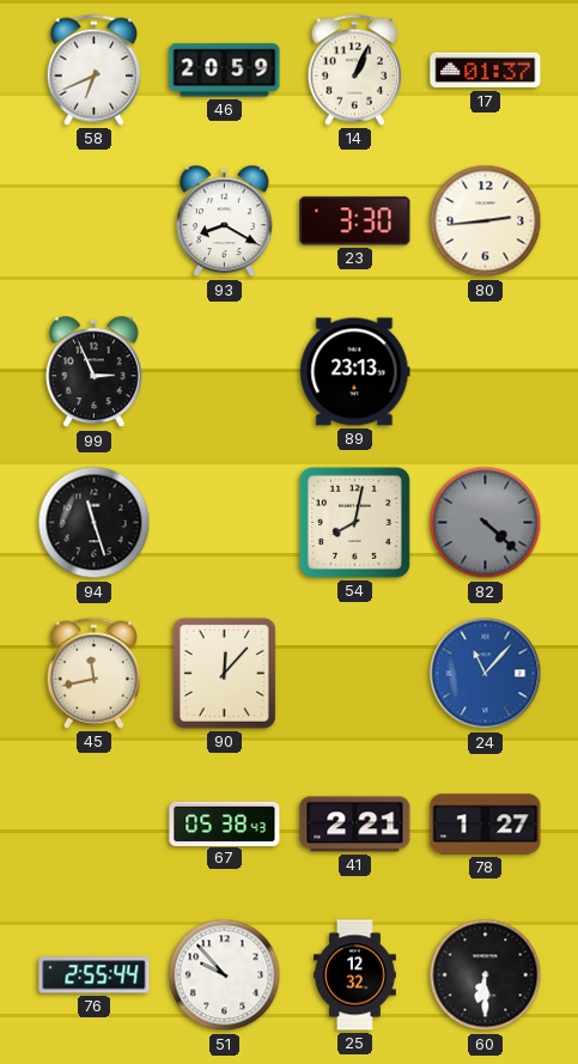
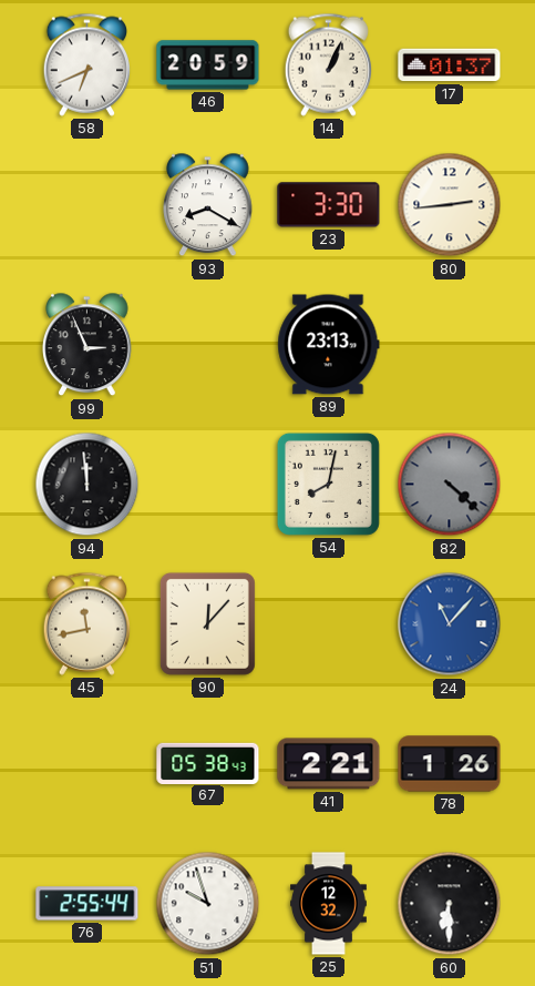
94: 11:27 -> 11:59
78: 1:27 -> 1:26
51: 9:53 -> 9:57
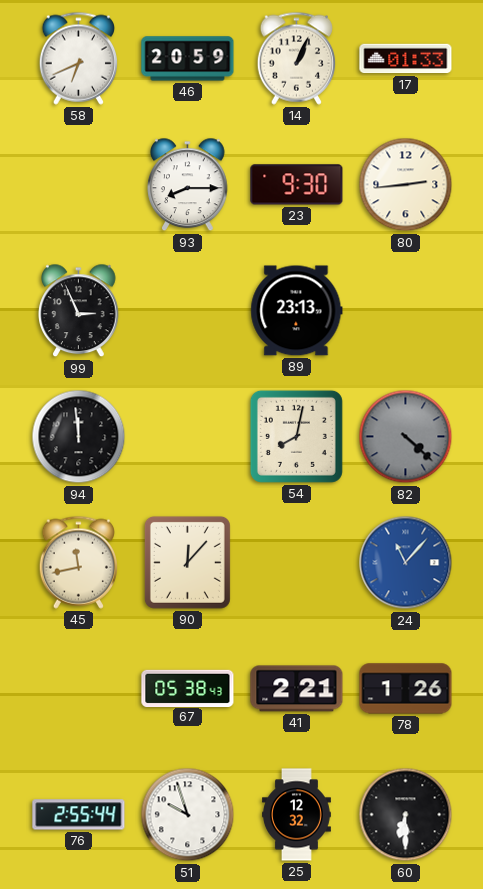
17: 01:37 -> 01:33
93: 8:20 -> 8:15
23: 3:30 -> 9:30
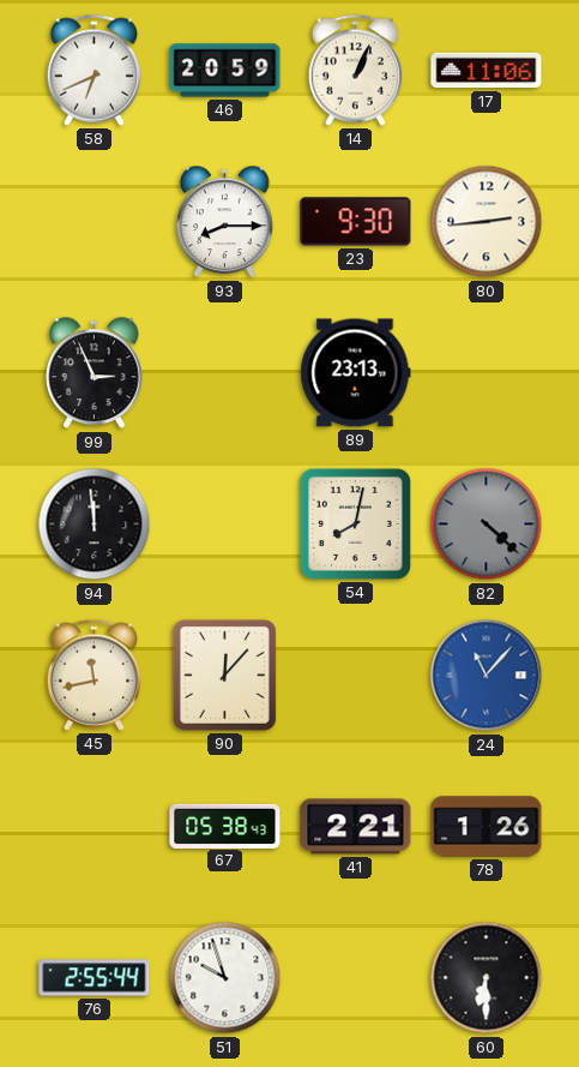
17: 01:33 -> 11:06
25: 12:32 -> none
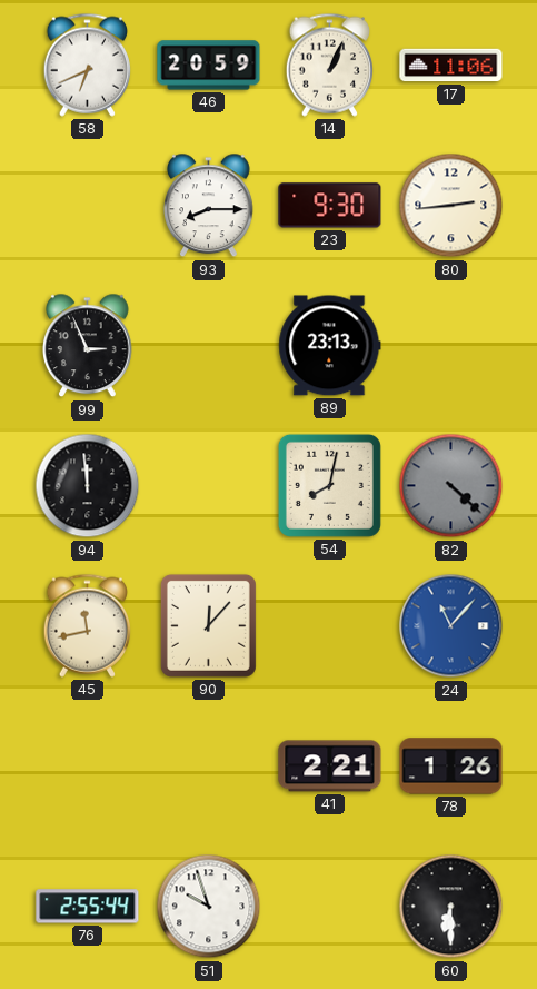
67: 05:38 -> none
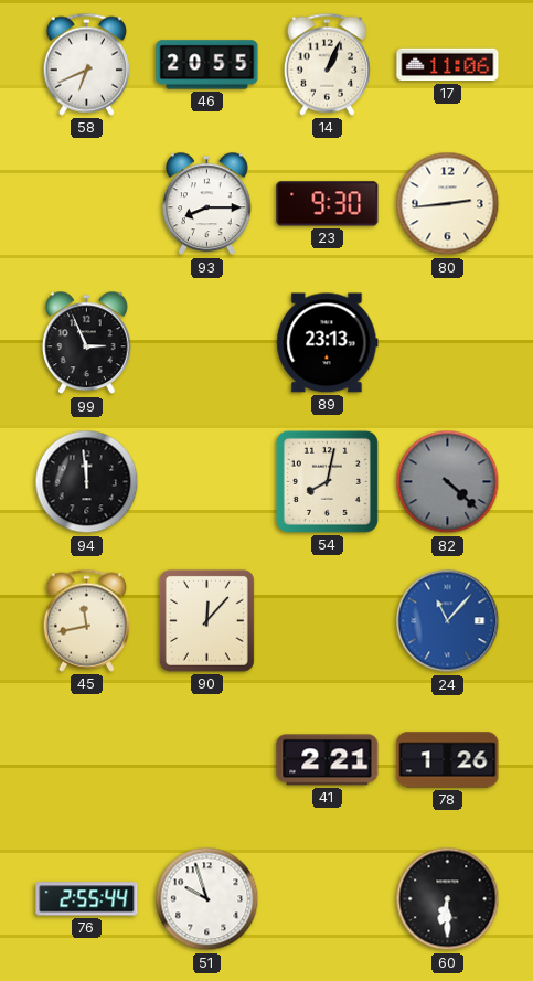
46: 20:59 -> 20:55
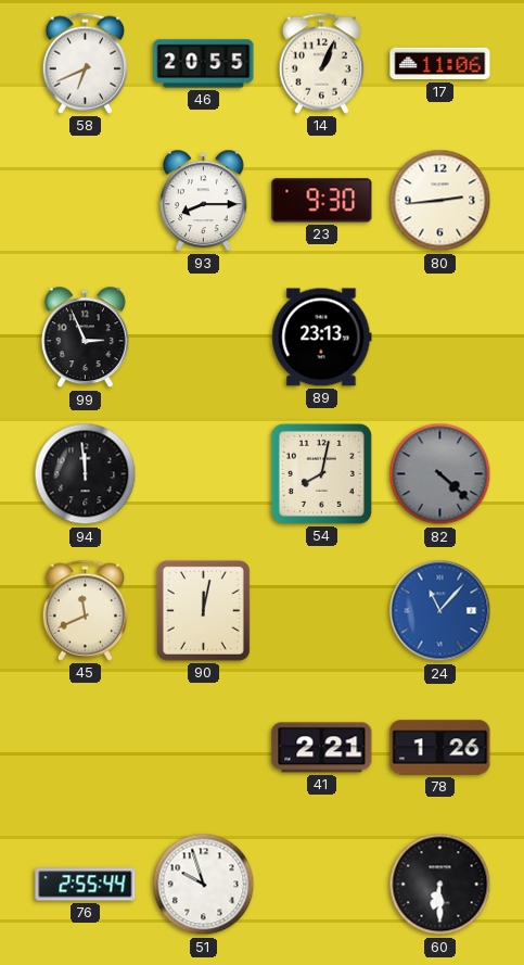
45: 11:43 -> 11:41
90: 12:07 -> 12:02
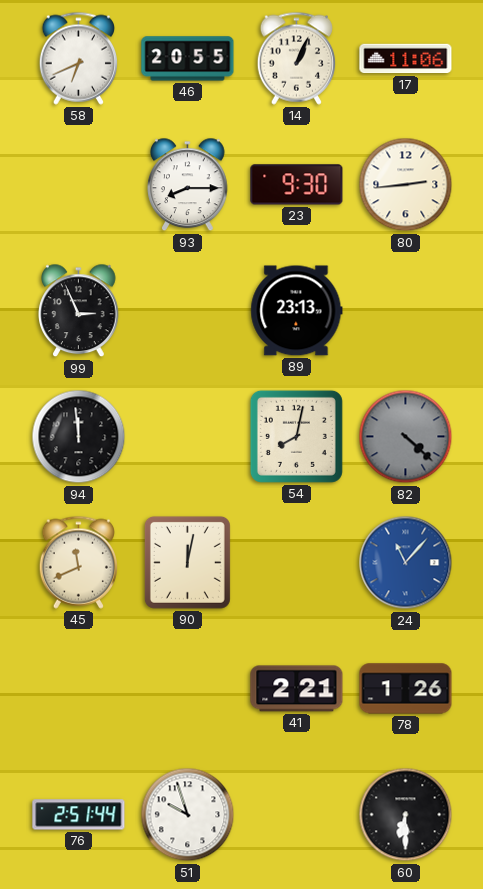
76: 2:55 -> 2:51
